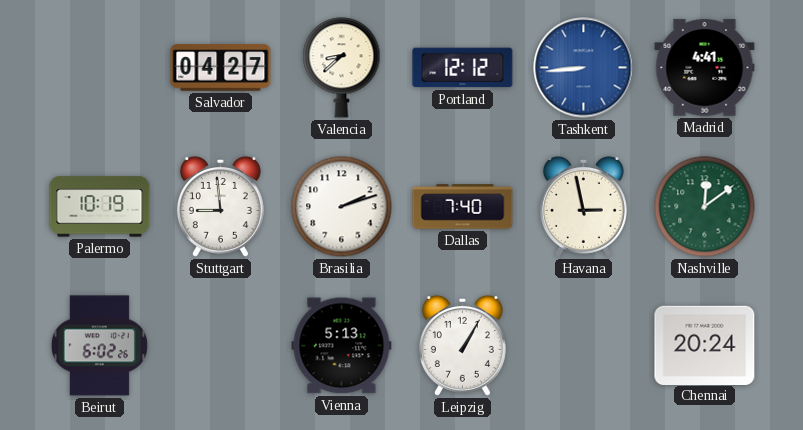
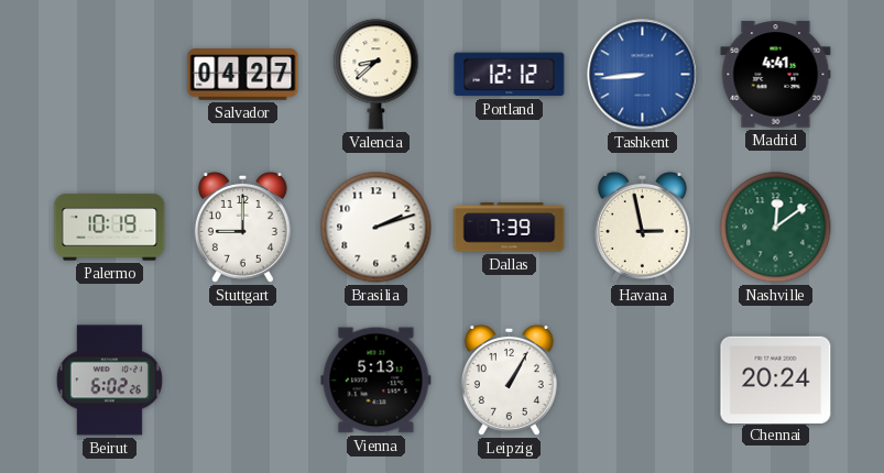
Stuttgart: 8:59 -> 9:00
Dallas: 7:40 -> 7:39
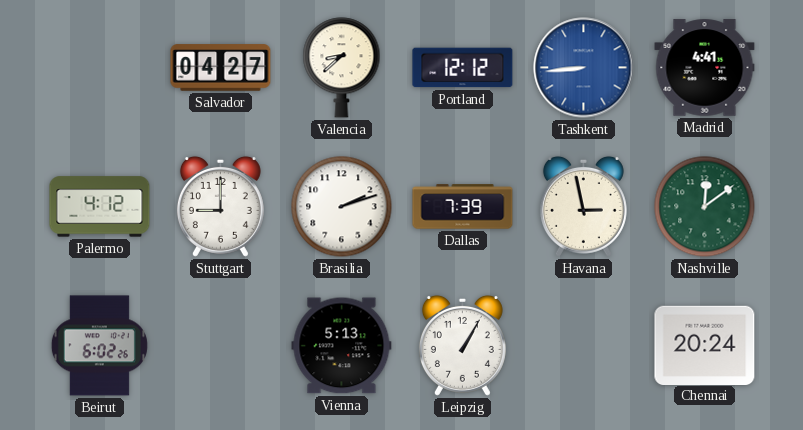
Palermo: 10:19 -> 4:12
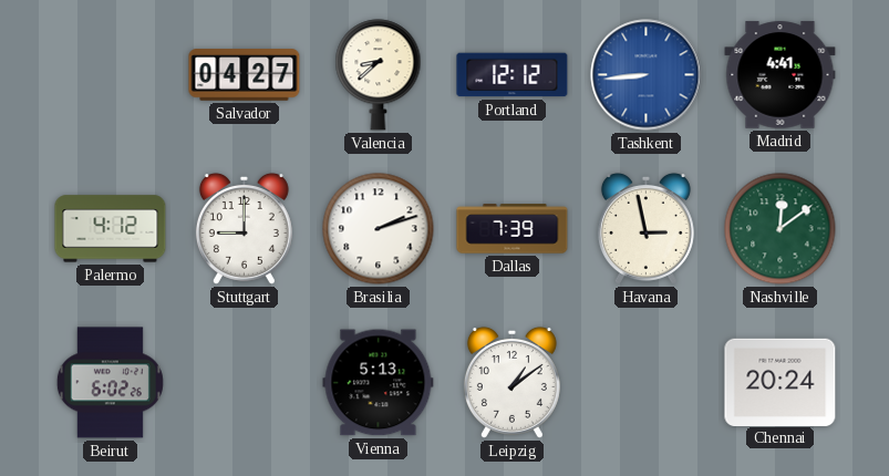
Leipzig: 1:05 -> 1:09
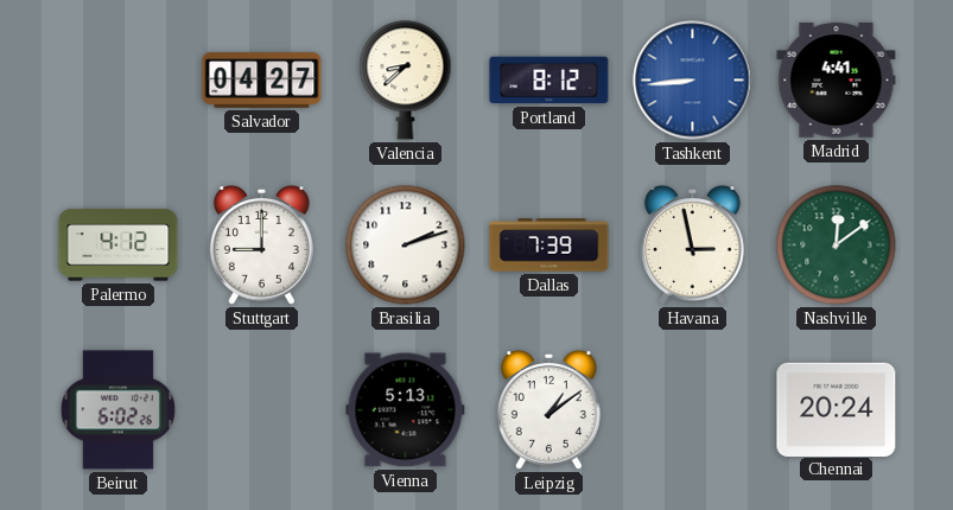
Portland: 12:12 -> 8:12
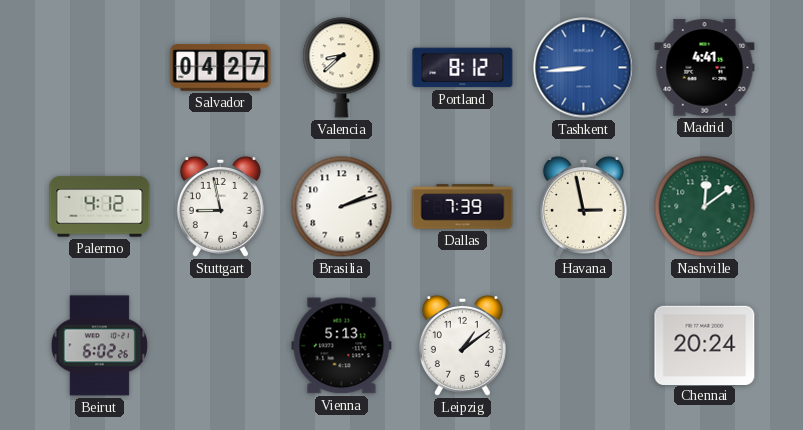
Stuttgart: 9:00 -> 8:58
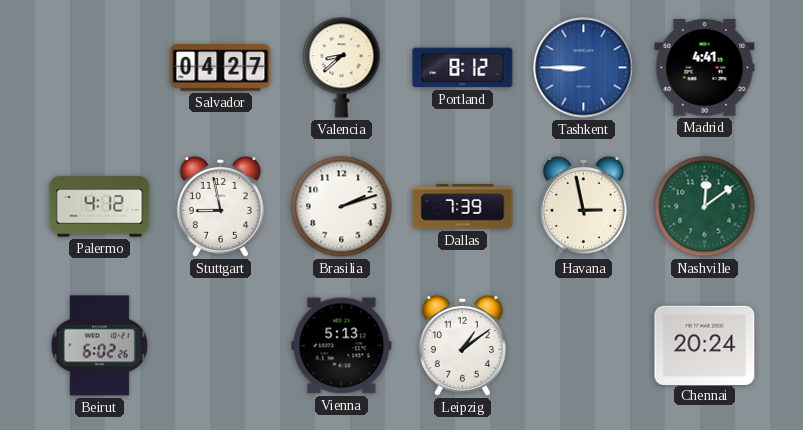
Tashkent: 8:44 -> 8:45
